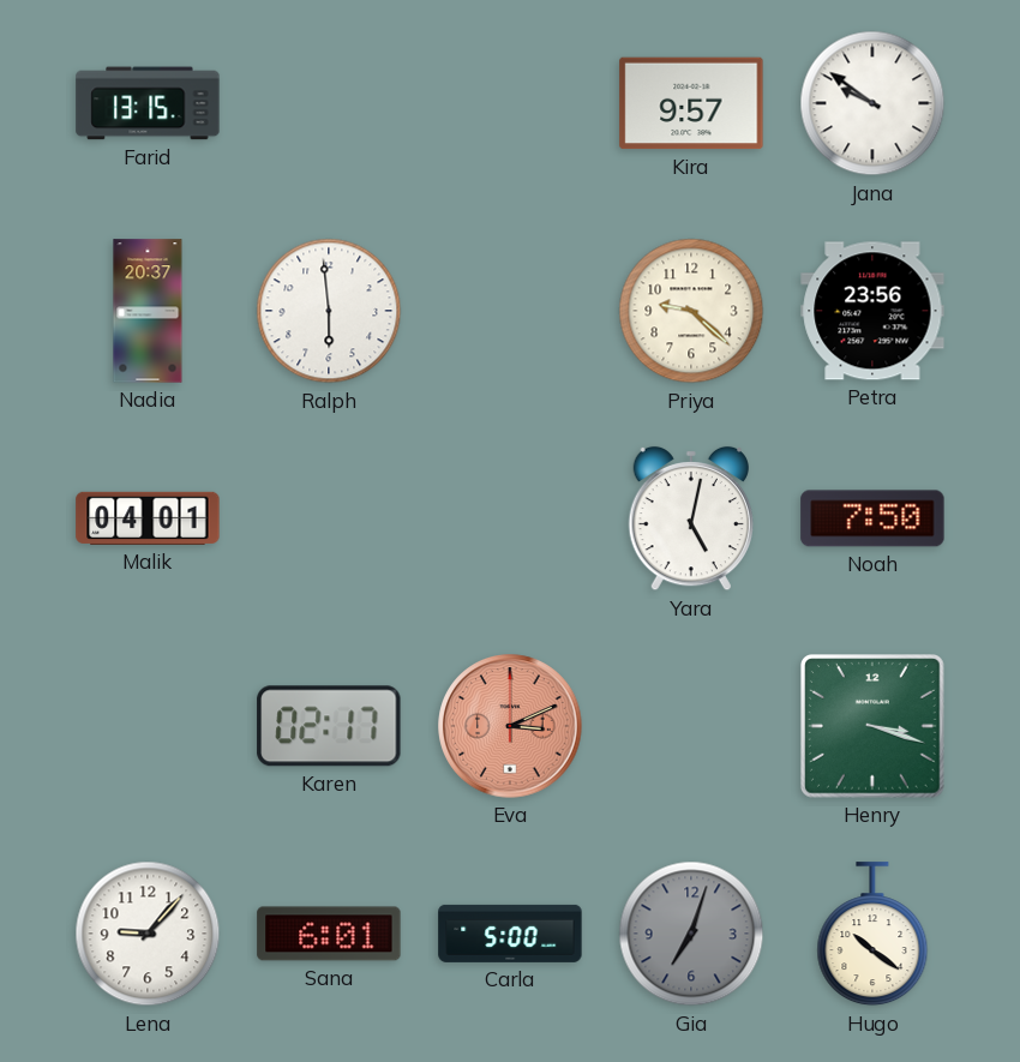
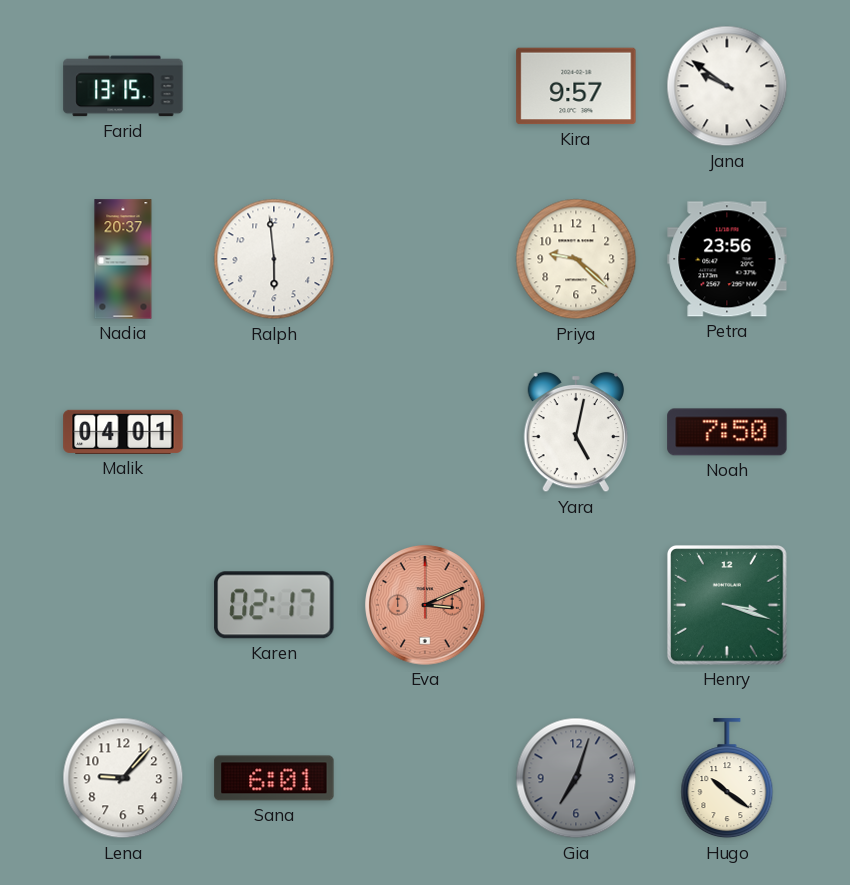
Carla: 5:00 -> none
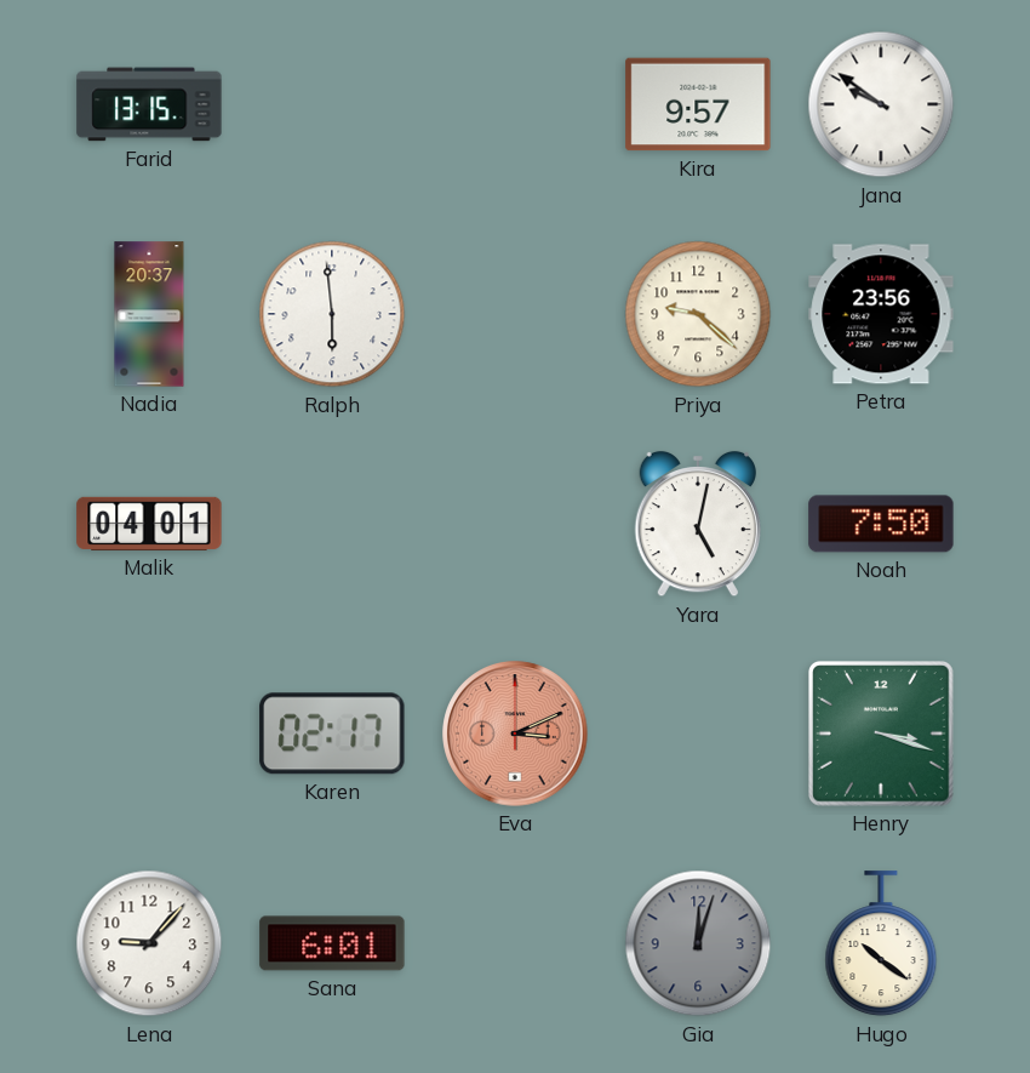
Gia: 7:03 -> 12:03
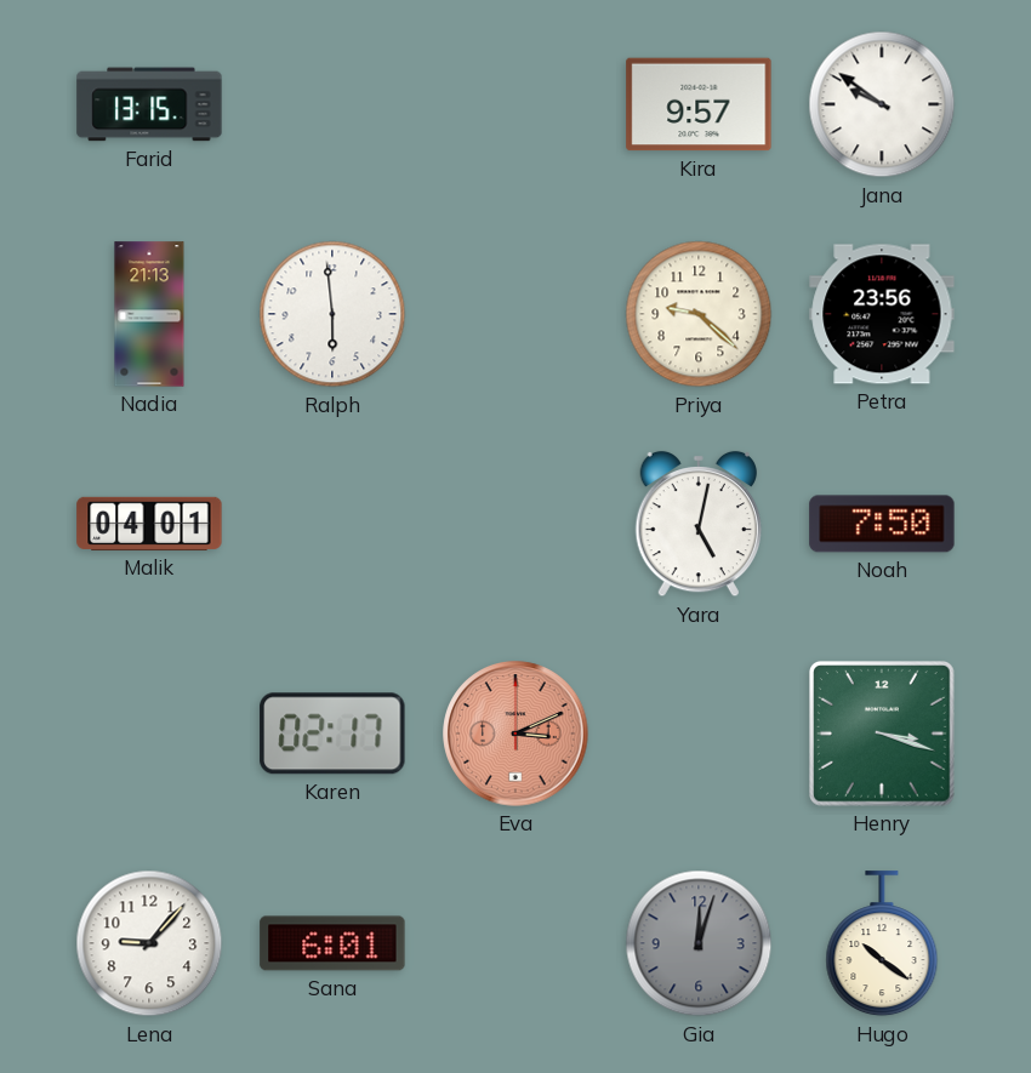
Nadia: 20:37 -> 21:13
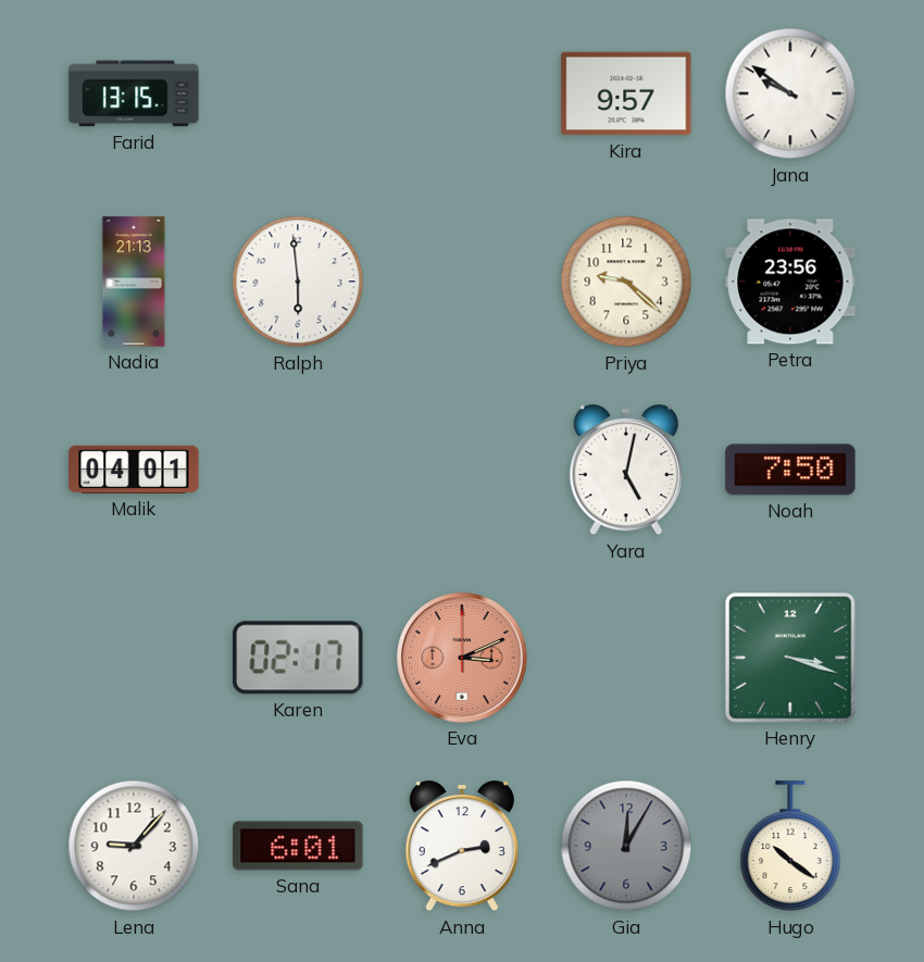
Anna: none -> 2:41
Gia: 12:03 -> 12:05
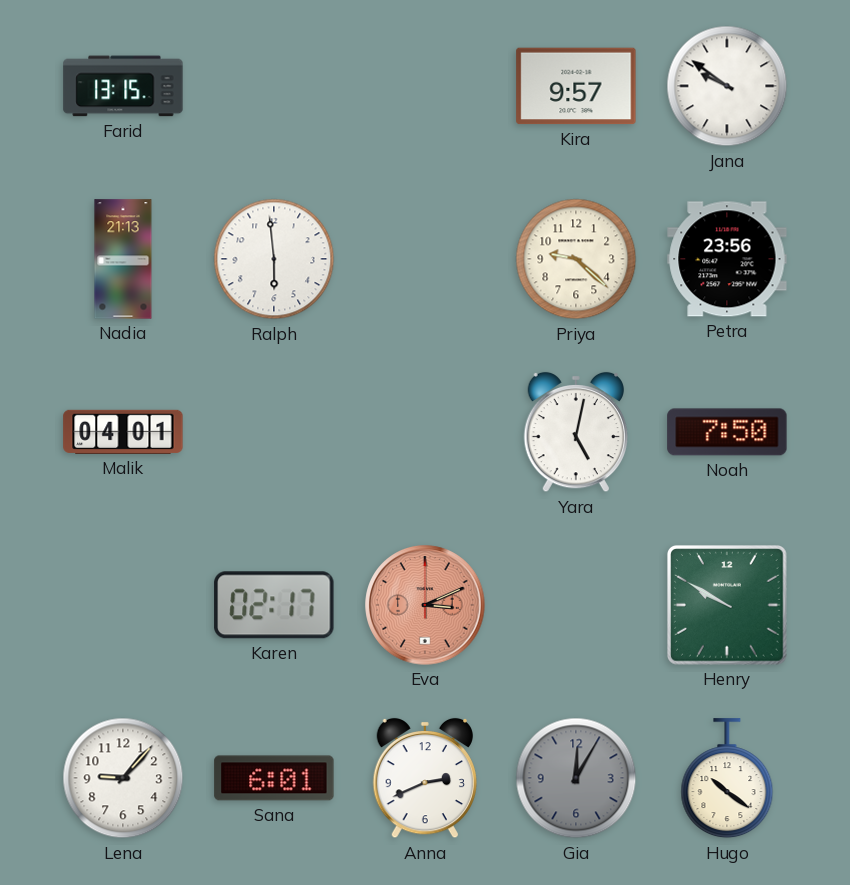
Henry: 3:18 -> 9:50
